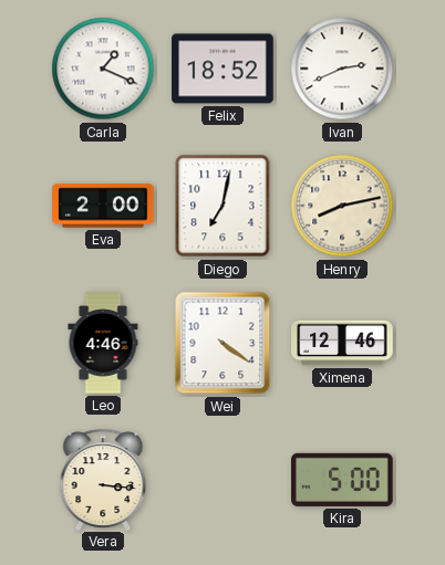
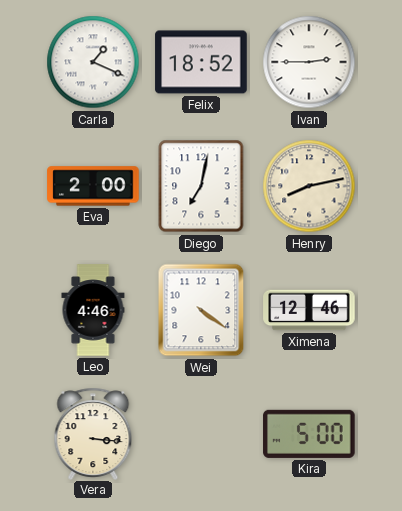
Ivan: 2:41 -> 2:45
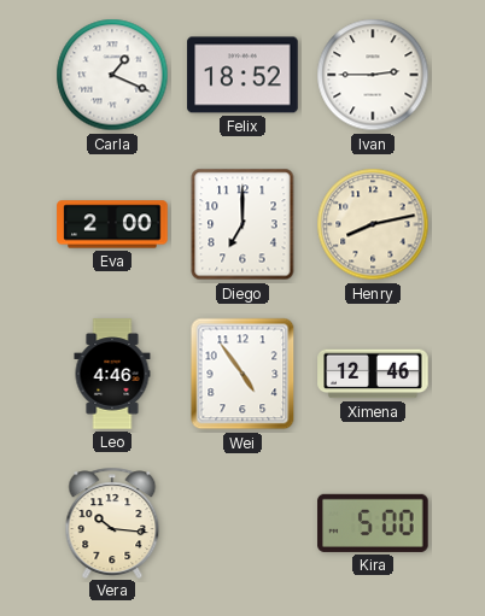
Diego: 7:02 -> 7:00
Wei: 4:21 -> 4:54
Vera: 3:16 -> 10:16
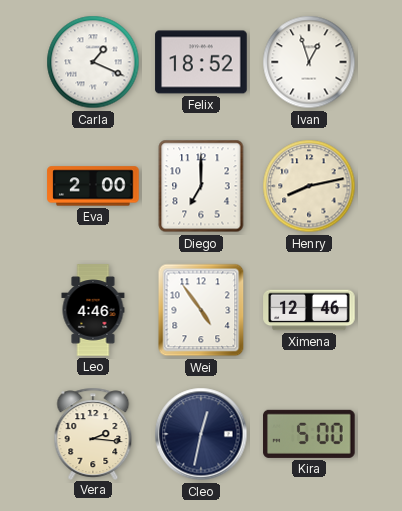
Ivan: 2:45 -> 12:57
Vera: 10:16 -> 2:16
Cleo: none -> 12:32
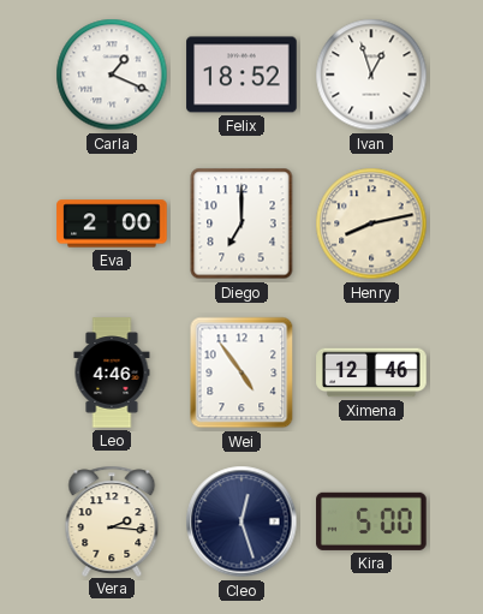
Cleo: 12:32 -> 12:27
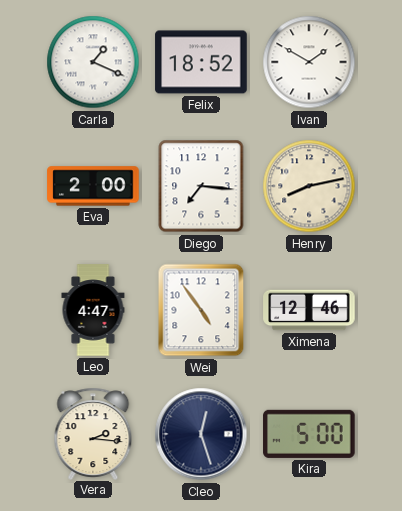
Ivan: 12:57 -> 1:50
Diego: 7:00 -> 7:16
Leo: 4:46 -> 4:47
